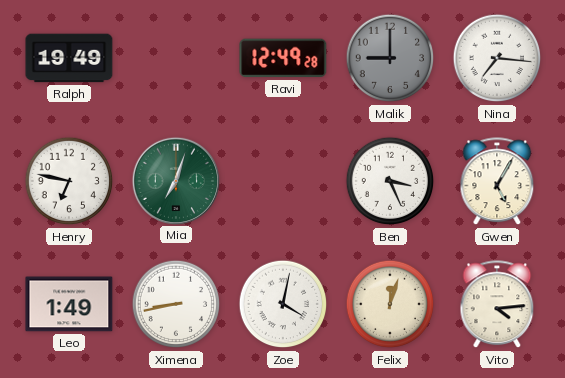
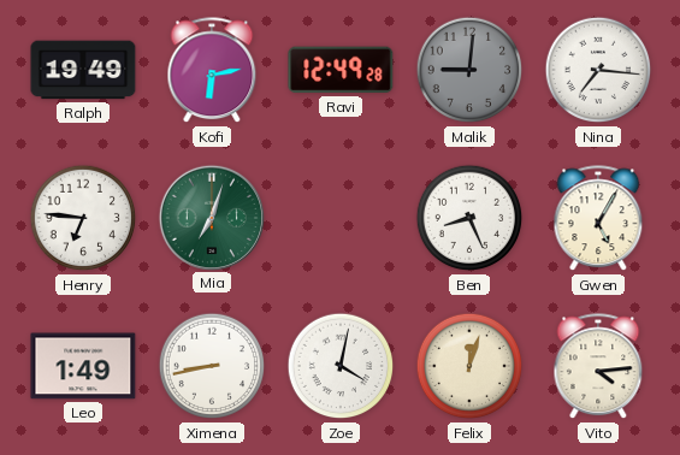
Kofi: none -> 6:13
Malik: 9:00 -> 9:01
Henry: 6:47 -> 6:46
Ben: 3:26 -> 8:26
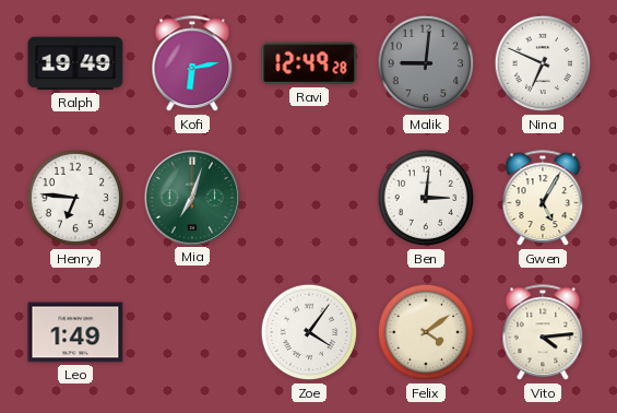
Nina: 7:16 -> 6:49
Ben: 8:26 -> 3:01
Ximena: 8:43 -> none
Zoe: 4:02 -> 4:06
Felix: 12:03 -> 4:09
